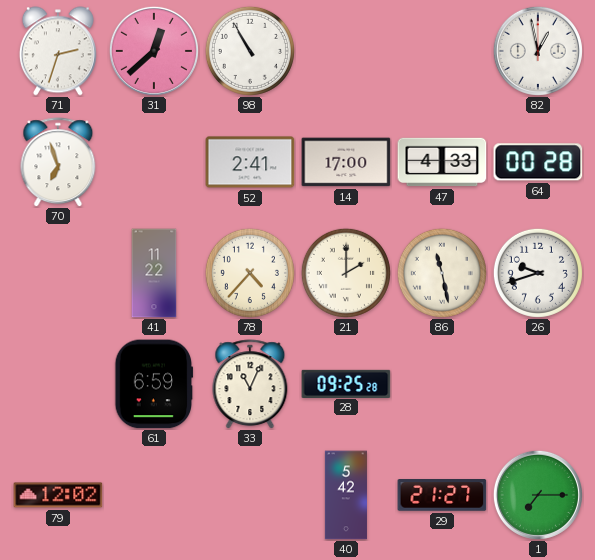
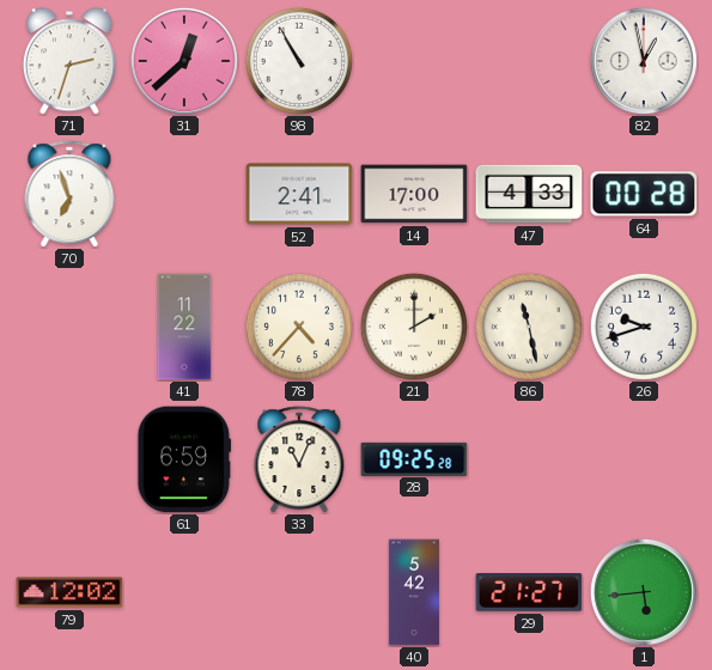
1: 7:15 -> 5:44
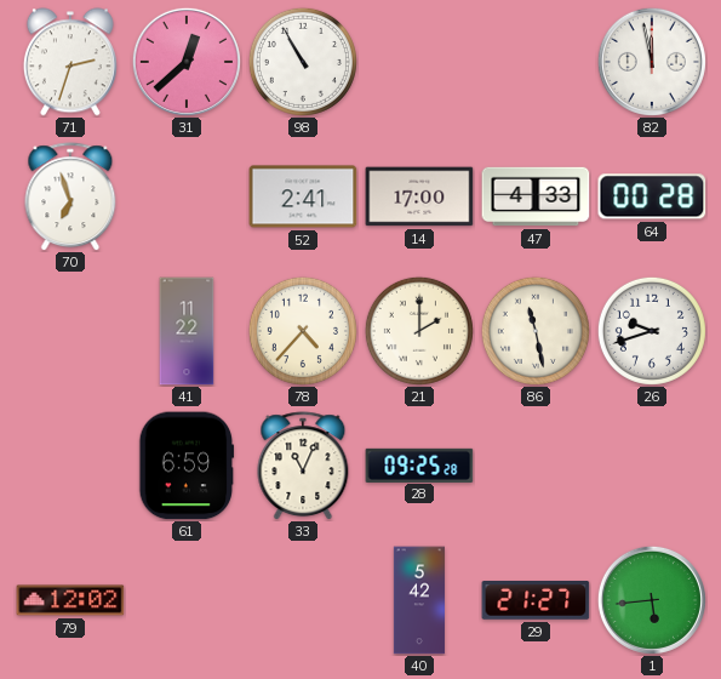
82: 12:58 -> 11:58
